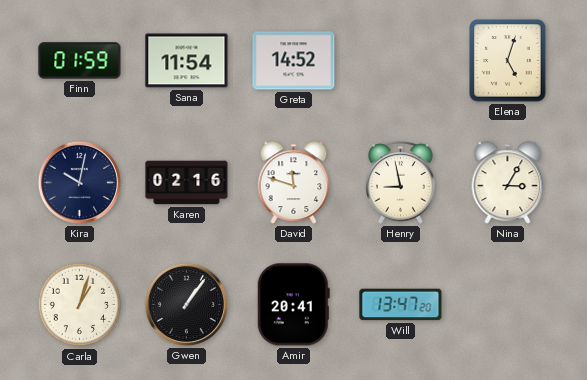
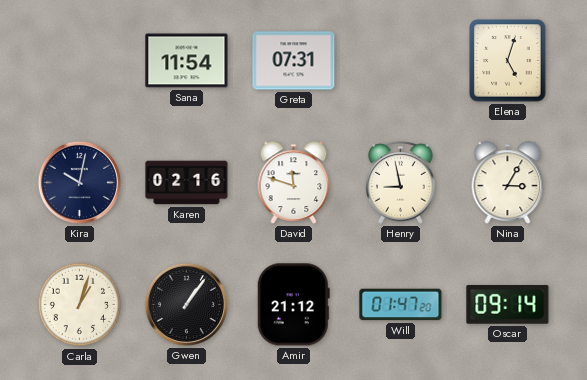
Finn: 01:59 -> none
Greta: 14:52 -> 07:31
Amir: 20:41 -> 21:12
Will: 13:47 -> 01:47
Oscar: none -> 09:14
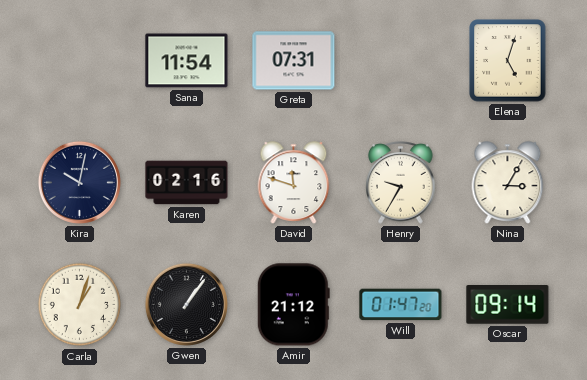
Henry: 8:58 -> 9:35
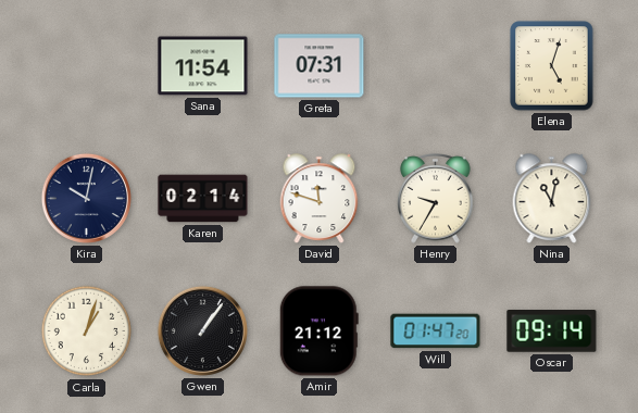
Karen: 02:16 -> 02:14
Nina: 3:05 -> 11:02
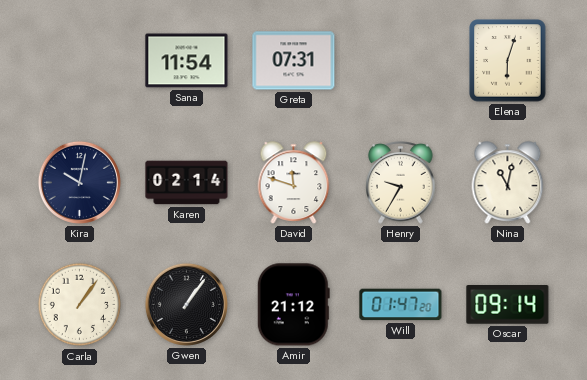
Elena: 5:03 -> 6:03
Carla: 1:03 -> 1:06
